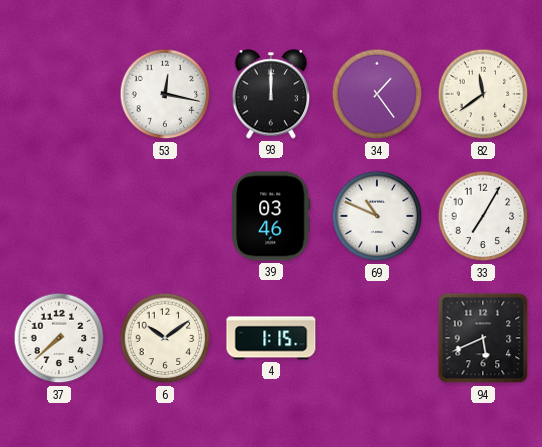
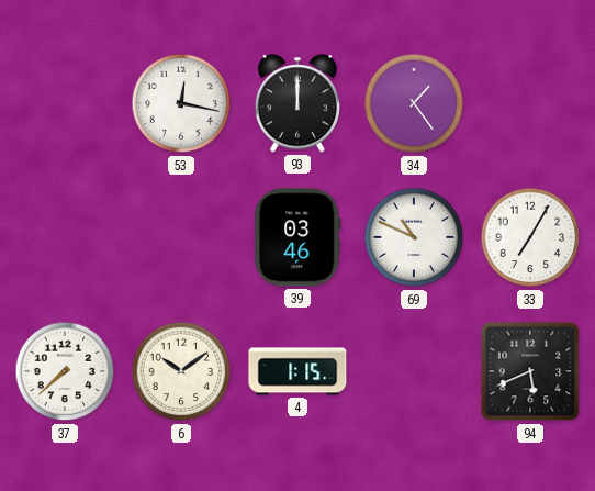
82: 11:39 -> none
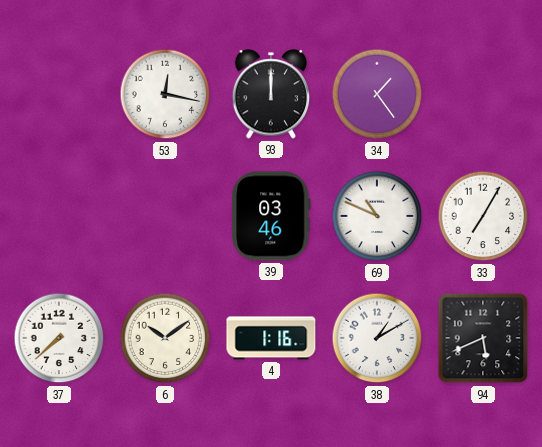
4: 1:15 -> 1:16
38: none -> 1:10
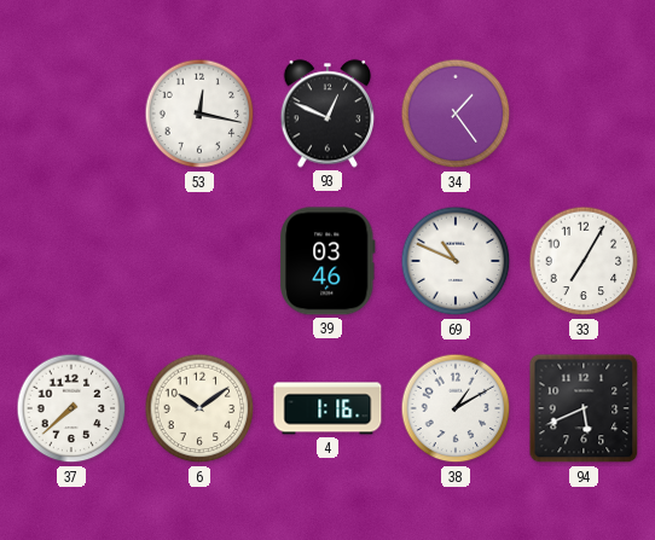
93: 12:00 -> 12:49
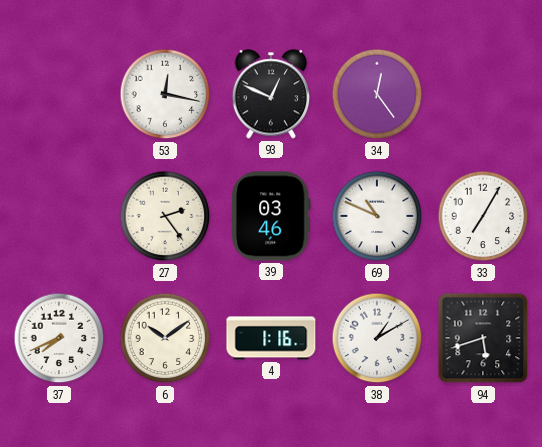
34: 1:24 -> 12:24
27: none -> 2:24
37: 7:38 -> 7:41
94: 5:41 -> 5:42
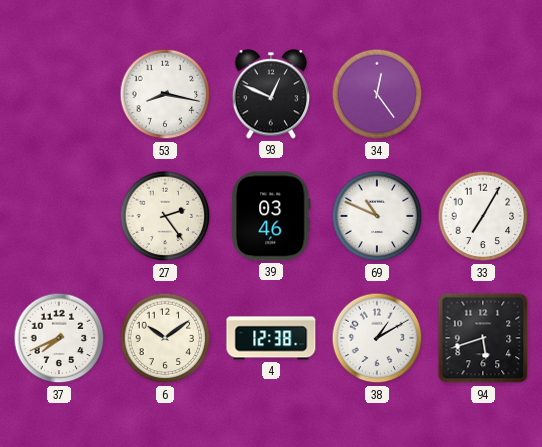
53: 12:17 -> 8:17
4: 1:16 -> 12:38
